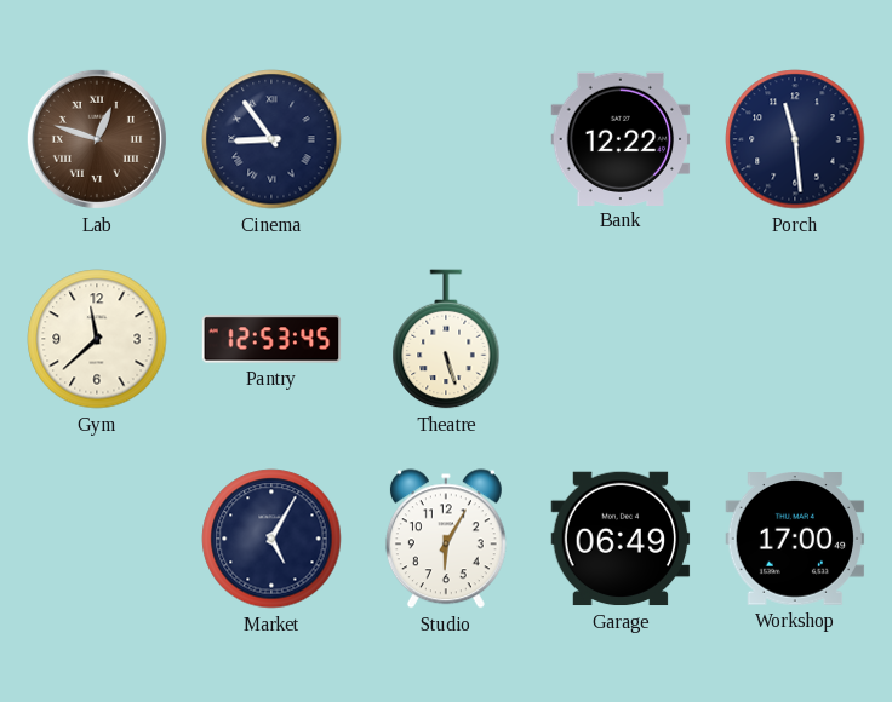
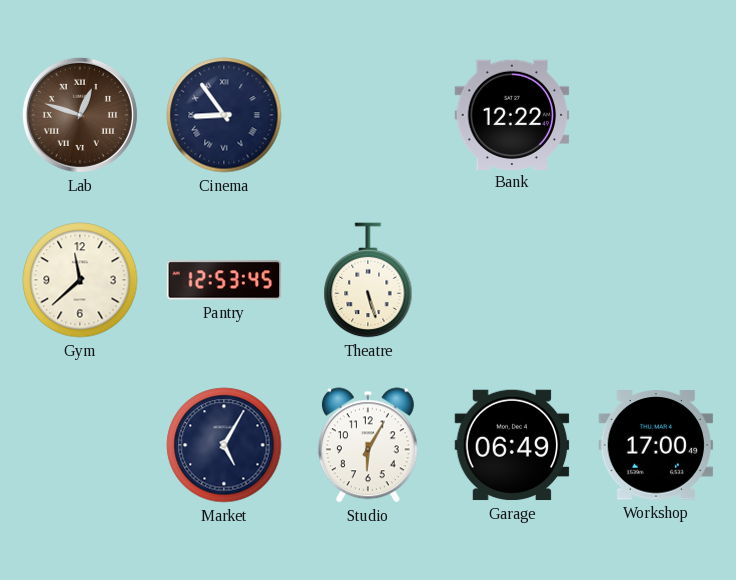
Porch: 11:29 -> none
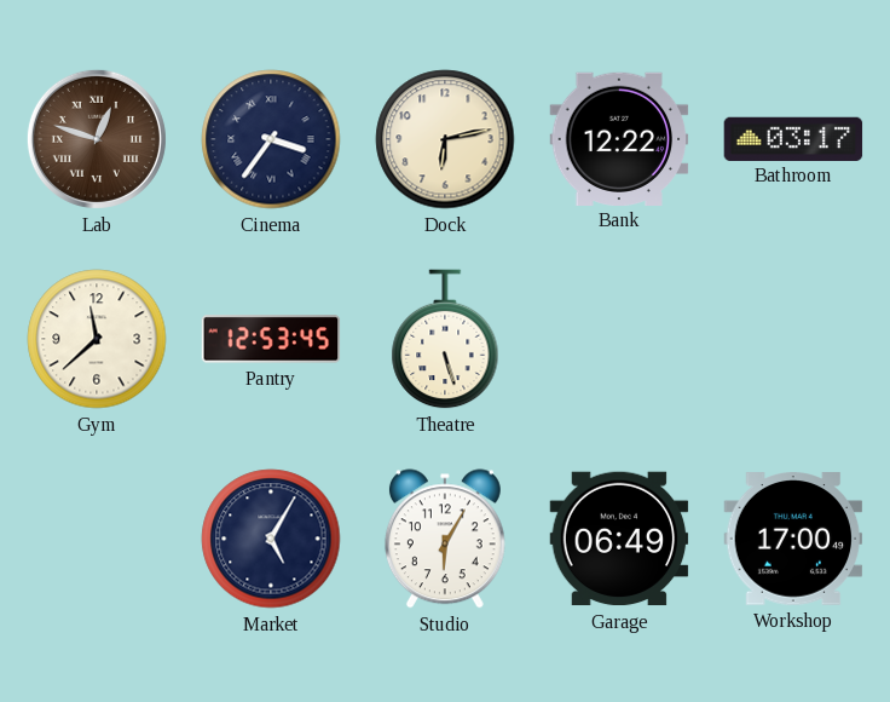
Cinema: 8:54 -> 3:36
Dock: none -> 6:13
Bathroom: none -> 03:17
